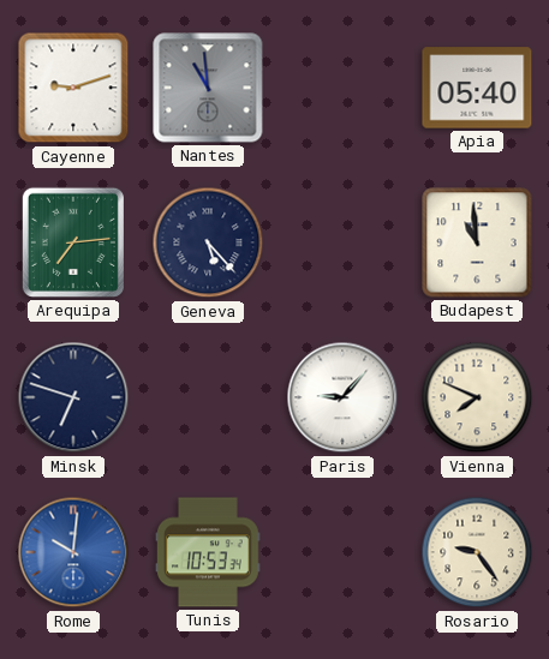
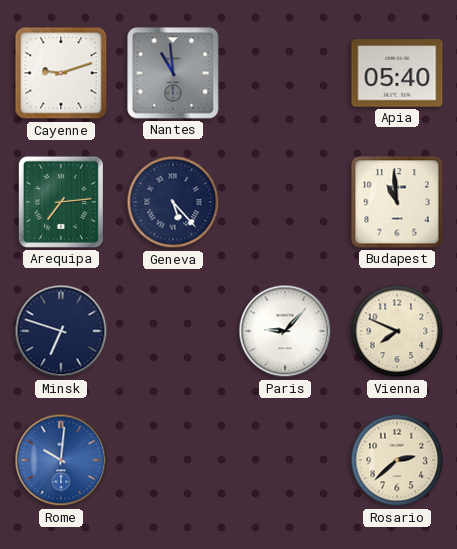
Tunis: 10:53 -> none
Rosario: 9:24 -> 2:38
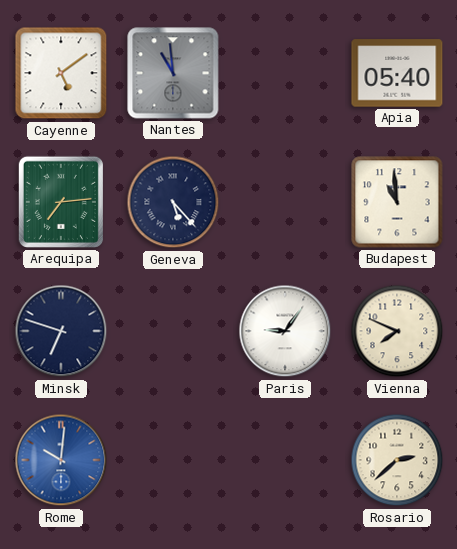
Cayenne: 9:12 -> 5:09
Paris: 9:07 -> 9:06
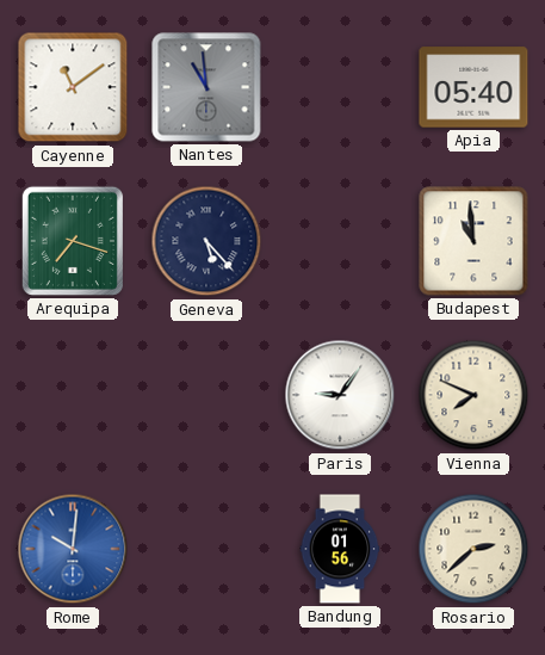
Cayenne: 5:09 -> 11:09
Arequipa: 7:14 -> 7:18
Minsk: 6:48 -> none
Bandung: none -> 01:56
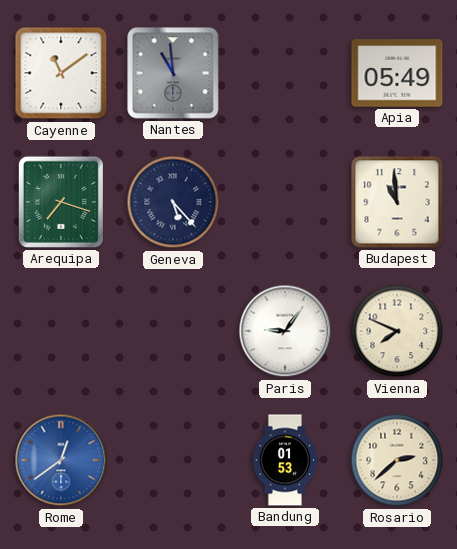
Apia: 05:40 -> 05:49
Rome: 10:01 -> 12:39
Bandung: 01:56 -> 01:53
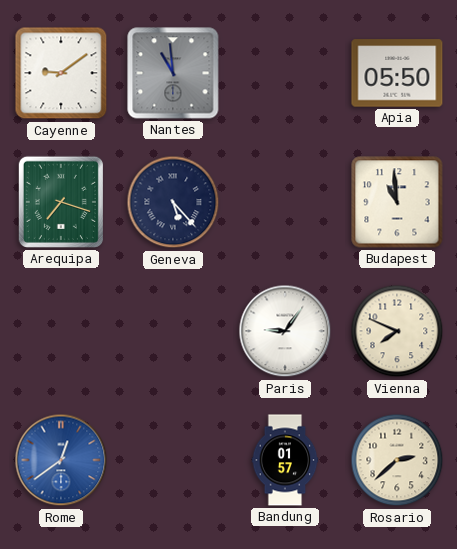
Cayenne: 11:09 -> 9:09
Apia: 05:49 -> 05:50
Bandung: 01:53 -> 01:57
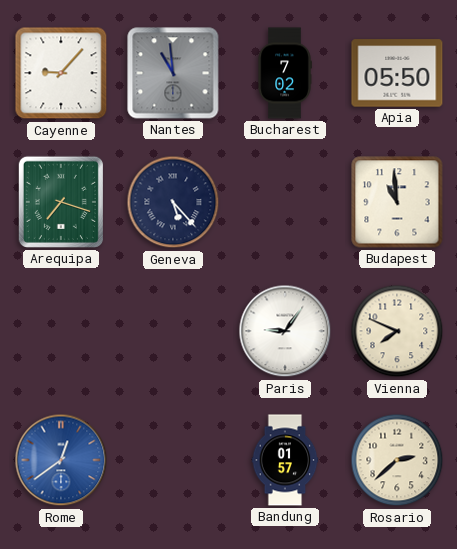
Cayenne: 9:09 -> 9:07
Bucharest: none -> 7:02
